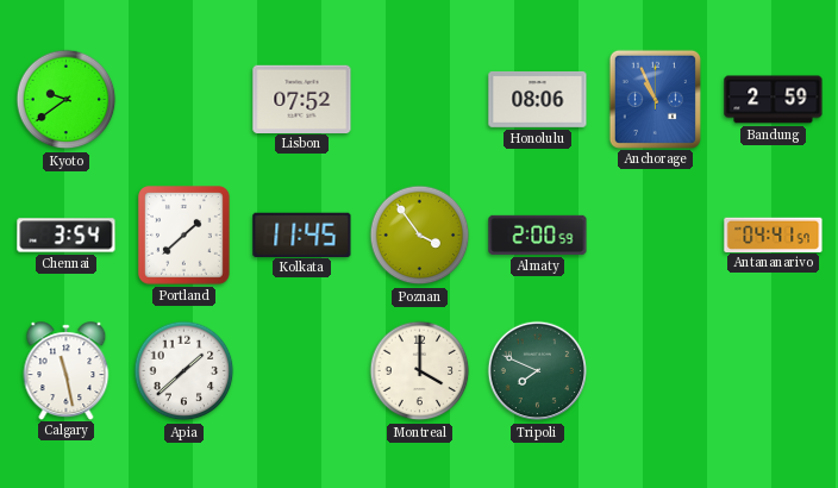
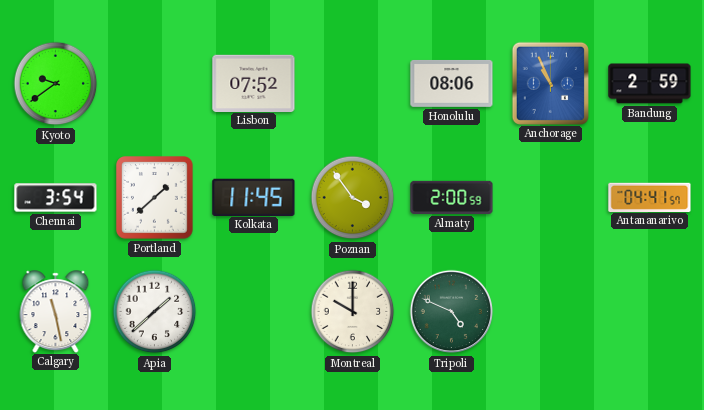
Montreal: 4:00 -> 10:00
Tripoli: 7:49 -> 4:49
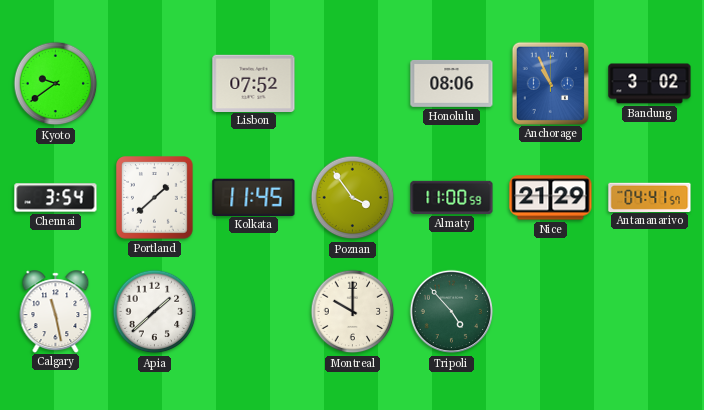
Bandung: 2:59 -> 3:02
Almaty: 2:00 -> 11:00
Nice: none -> 21:29
Tripoli: 4:49 -> 4:53
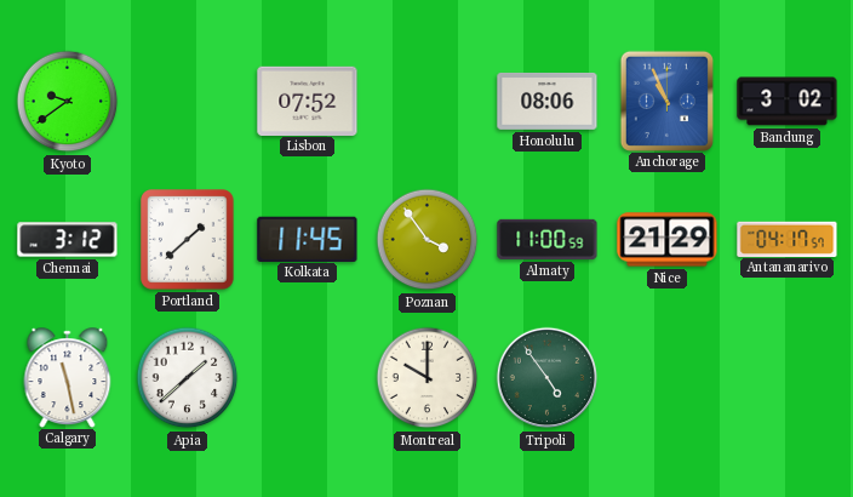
Chennai: 3:54 -> 3:12
Antananarivo: 04:41 -> 04:17
Tripoli: 4:53 -> 4:54
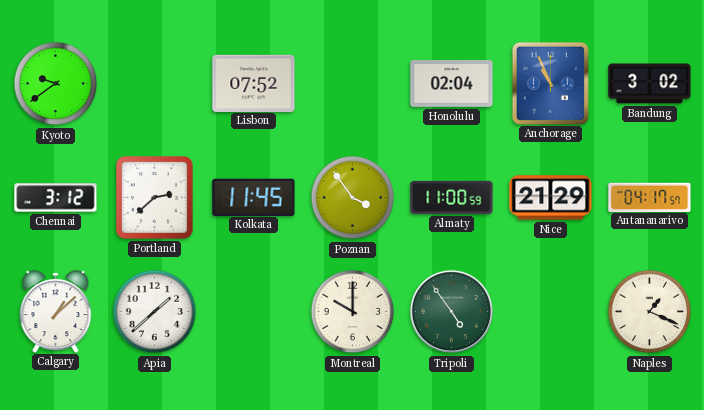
Honolulu: 08:06 -> 02:04
Portland: 1:38 -> 2:38
Calgary: 11:28 -> 1:08
Naples: none -> 1:19
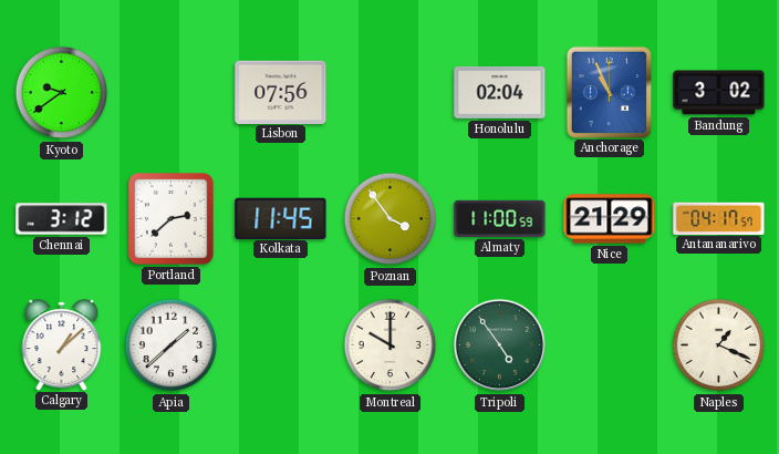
Lisbon: 07:52 -> 07:56
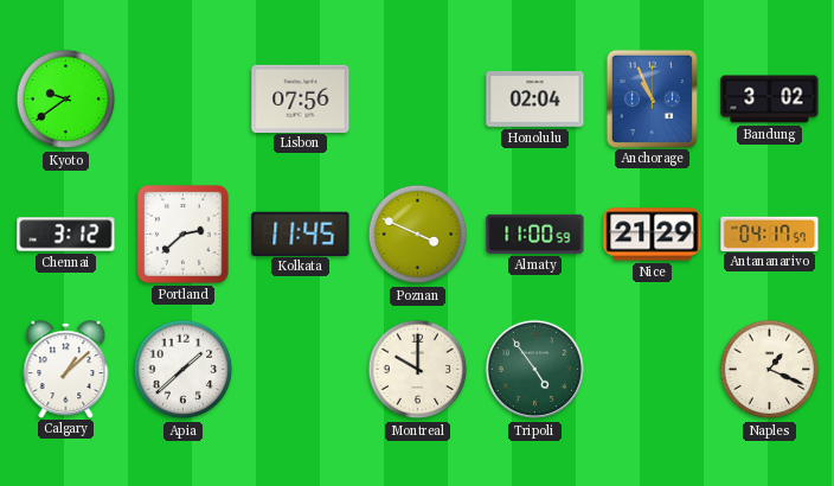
Poznan: 3:54 -> 3:49
